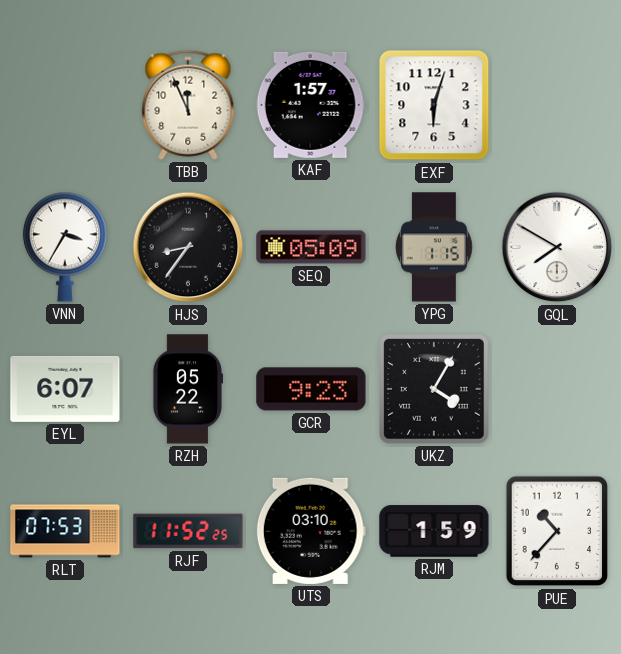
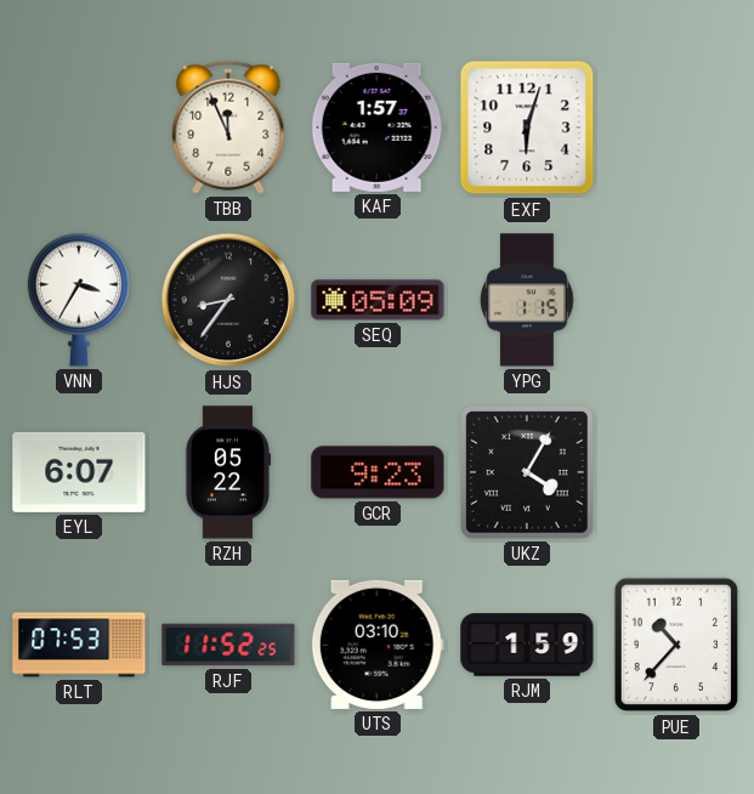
GQL: 7:50 -> none
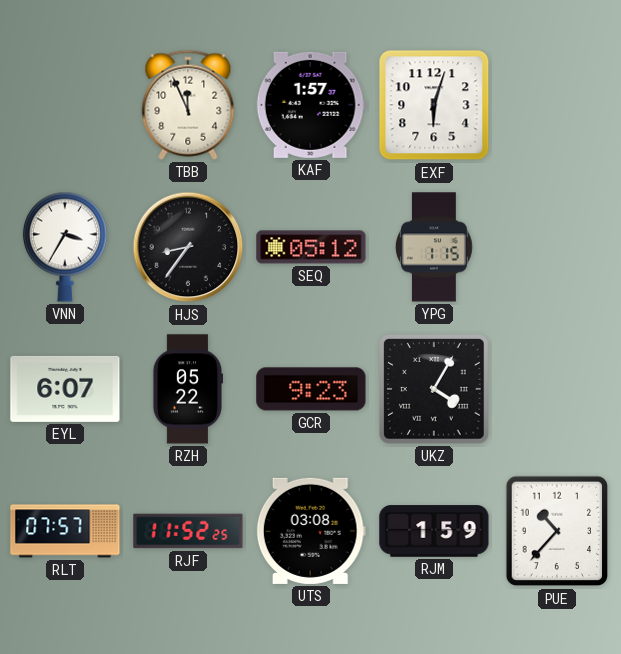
SEQ: 05:09 -> 05:12
RLT: 07:53 -> 07:57
UTS: 03:10 -> 03:08
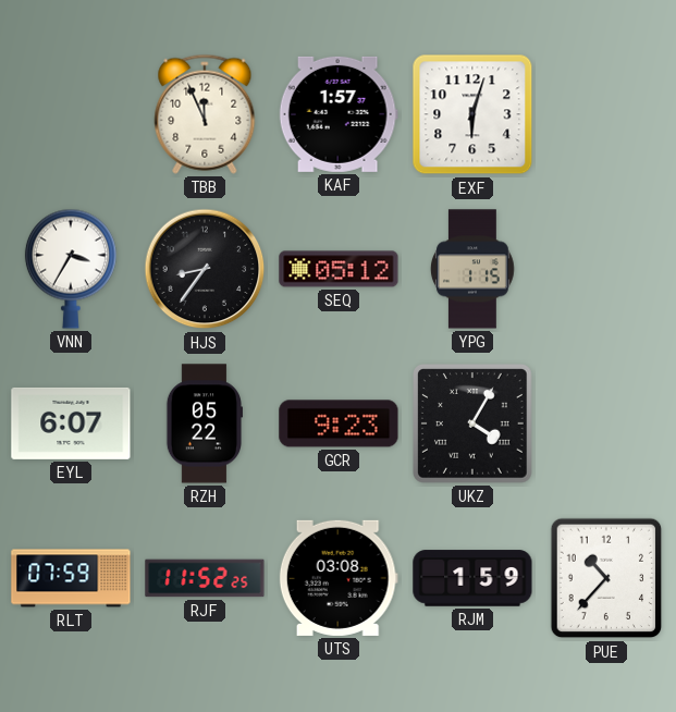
RLT: 07:57 -> 07:59
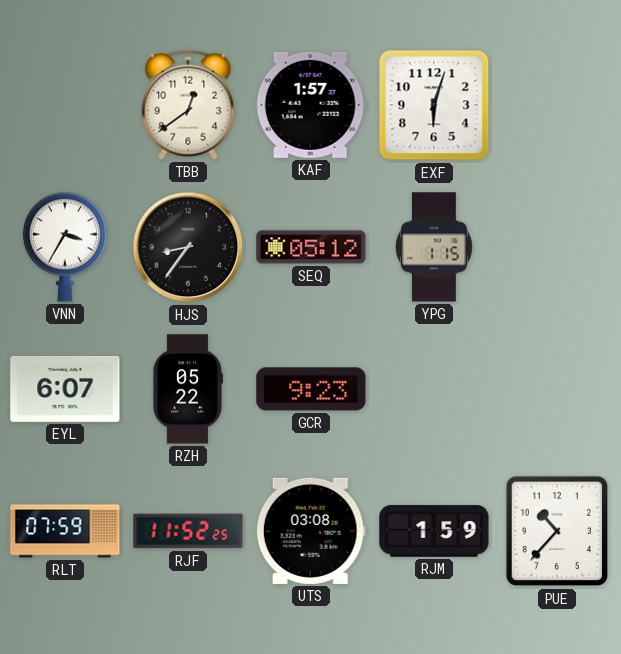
TBB: 11:56 -> 12:39
UKZ: 4:05 -> none
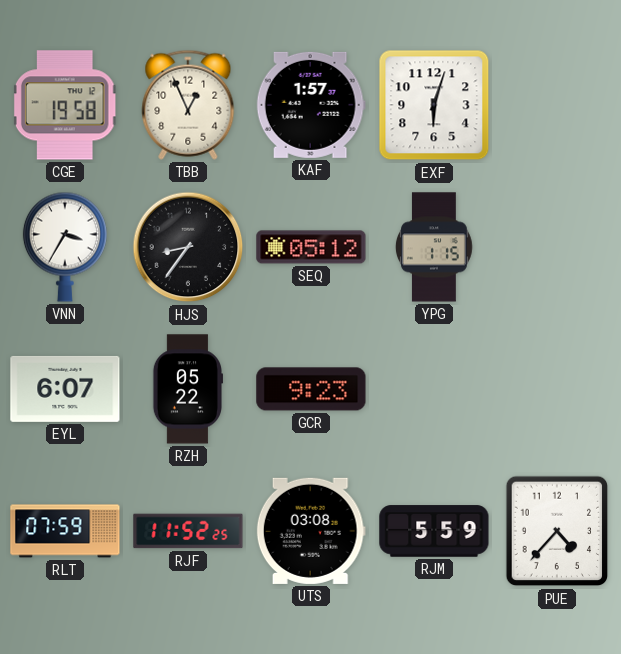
CGE: none -> 19:58
TBB: 12:39 -> 12:56
RJM: 1:59 -> 5:59
PUE: 10:37 -> 4:37
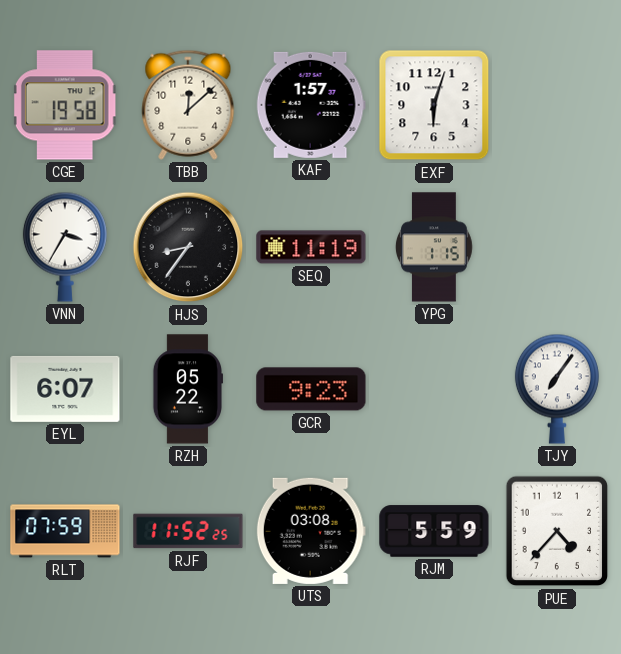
TBB: 12:56 -> 12:08
SEQ: 05:12 -> 11:19
TJY: none -> 7:06
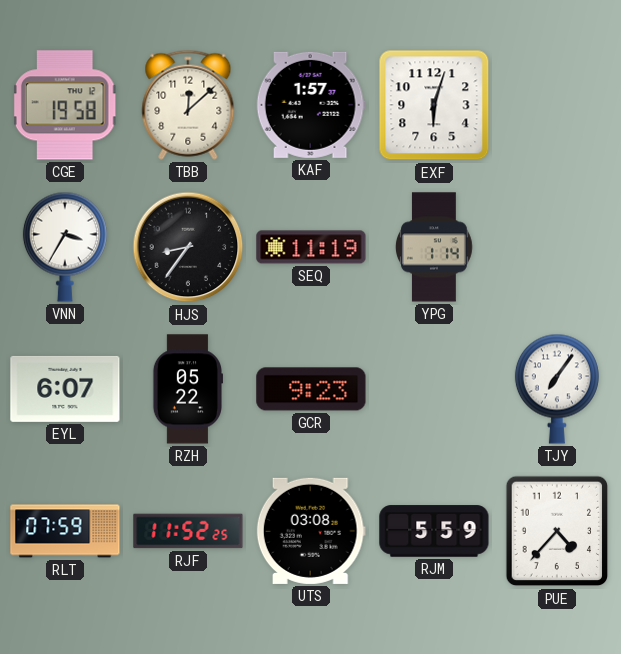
YPG: 1:15 -> 1:14
